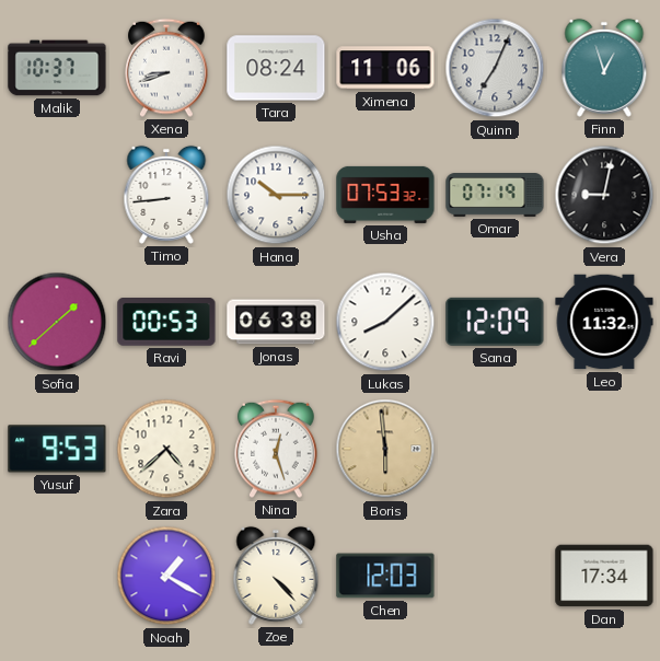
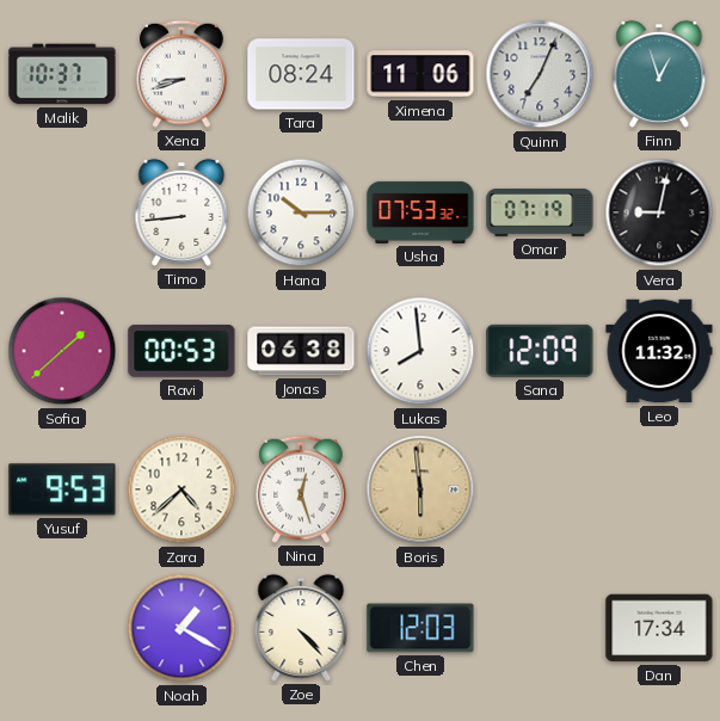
Lukas: 8:08 -> 7:59
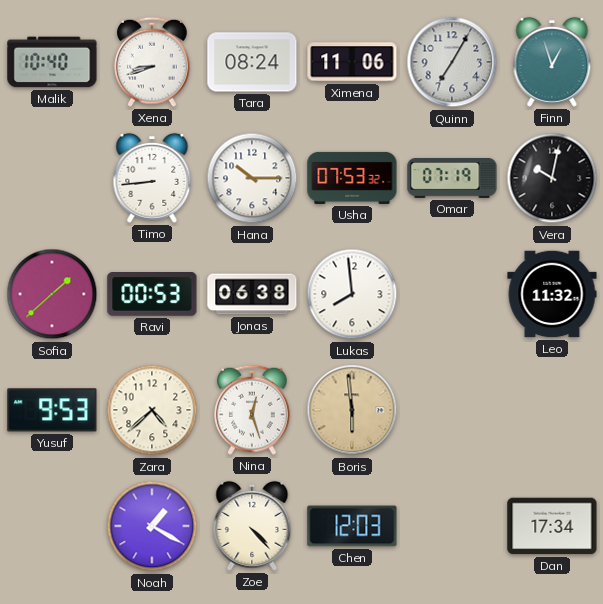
Malik: 10:37 -> 10:40
Quinn: 7:04 -> 7:05
Vera: 9:02 -> 10:02
Sana: 12:09 -> none
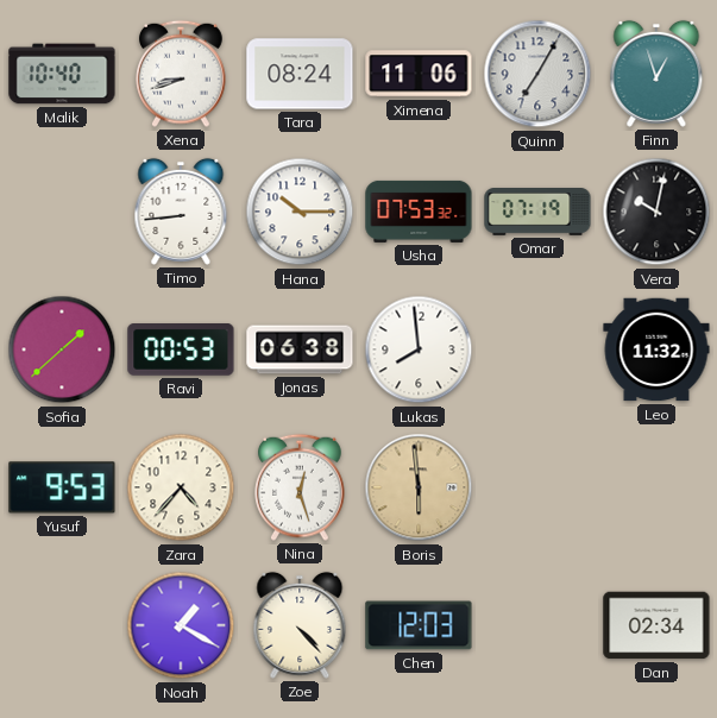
Zara: 4:38 -> 4:37
Dan: 17:34 -> 02:34
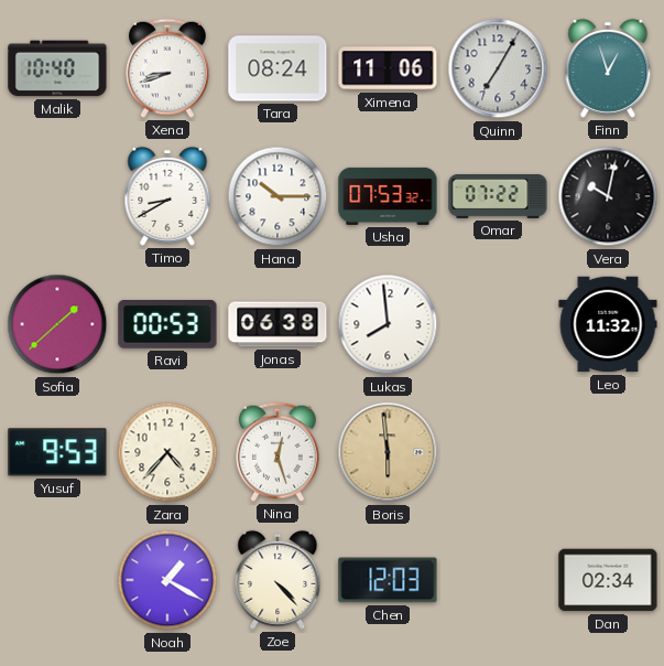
Timo: 8:44 -> 8:40
Omar: 07:19 -> 07:22
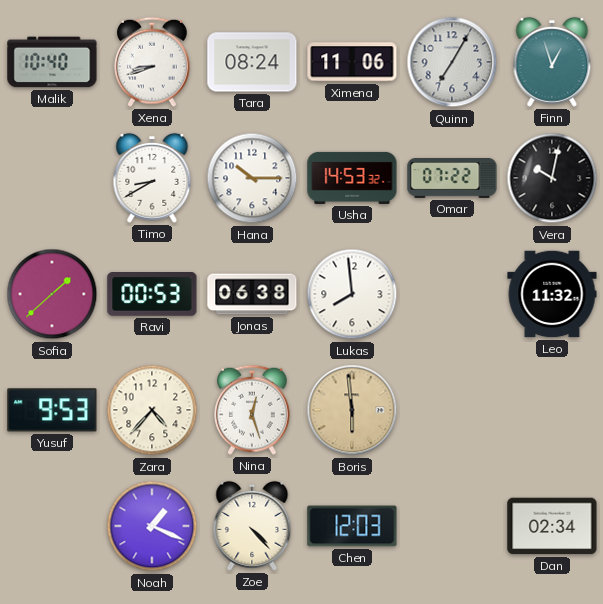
Usha: 07:53 -> 14:53
Noah: 1:20 -> 1:19
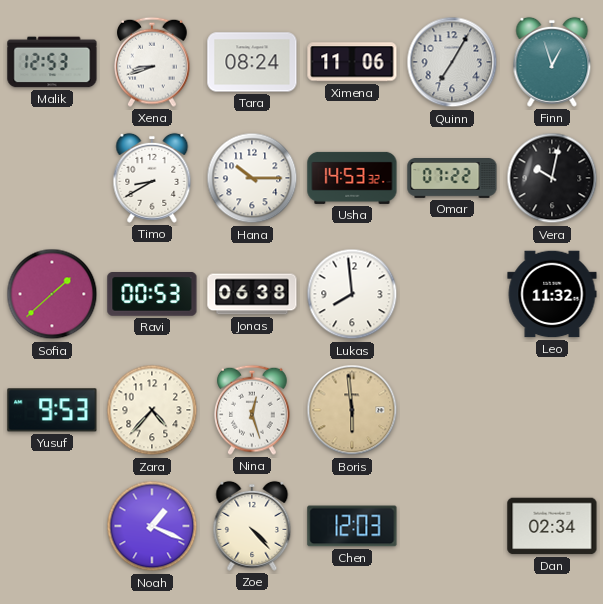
Malik: 10:40 -> 12:53
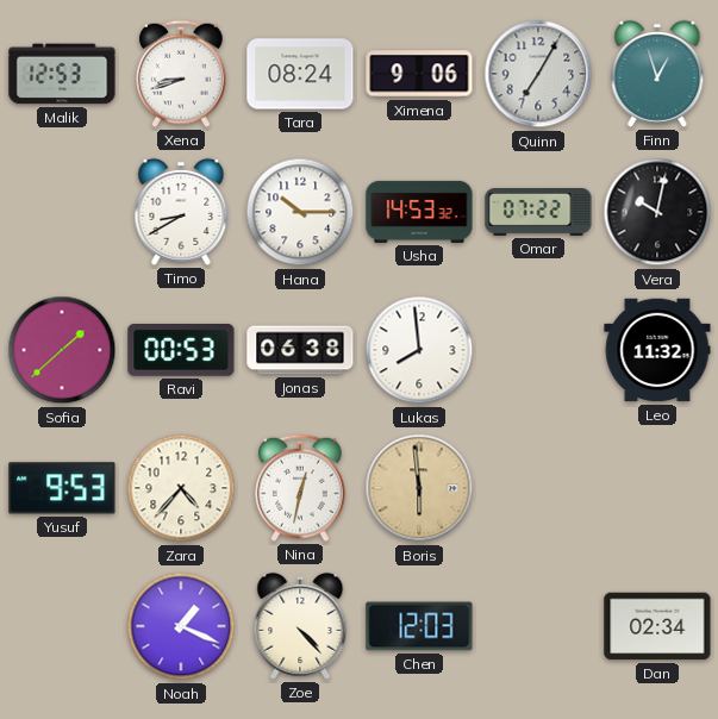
Ximena: 11:06 -> 9:06
Nina: 12:27 -> 12:32
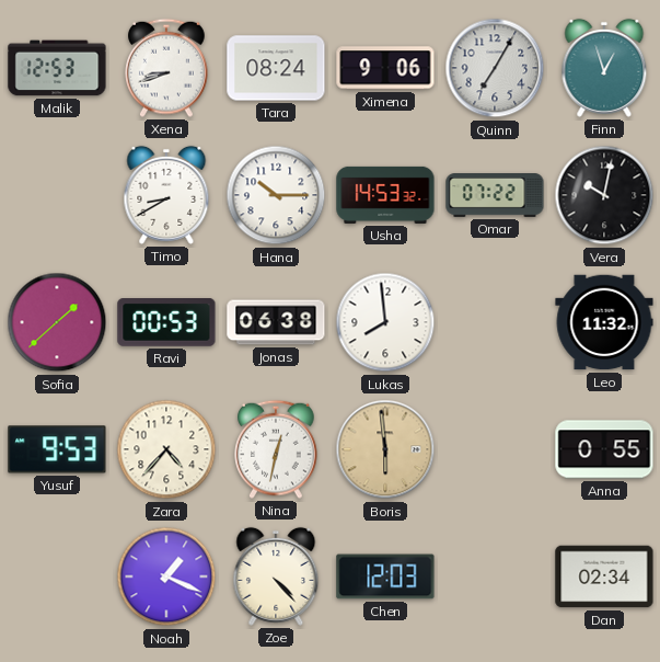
Anna: none -> 0:55
